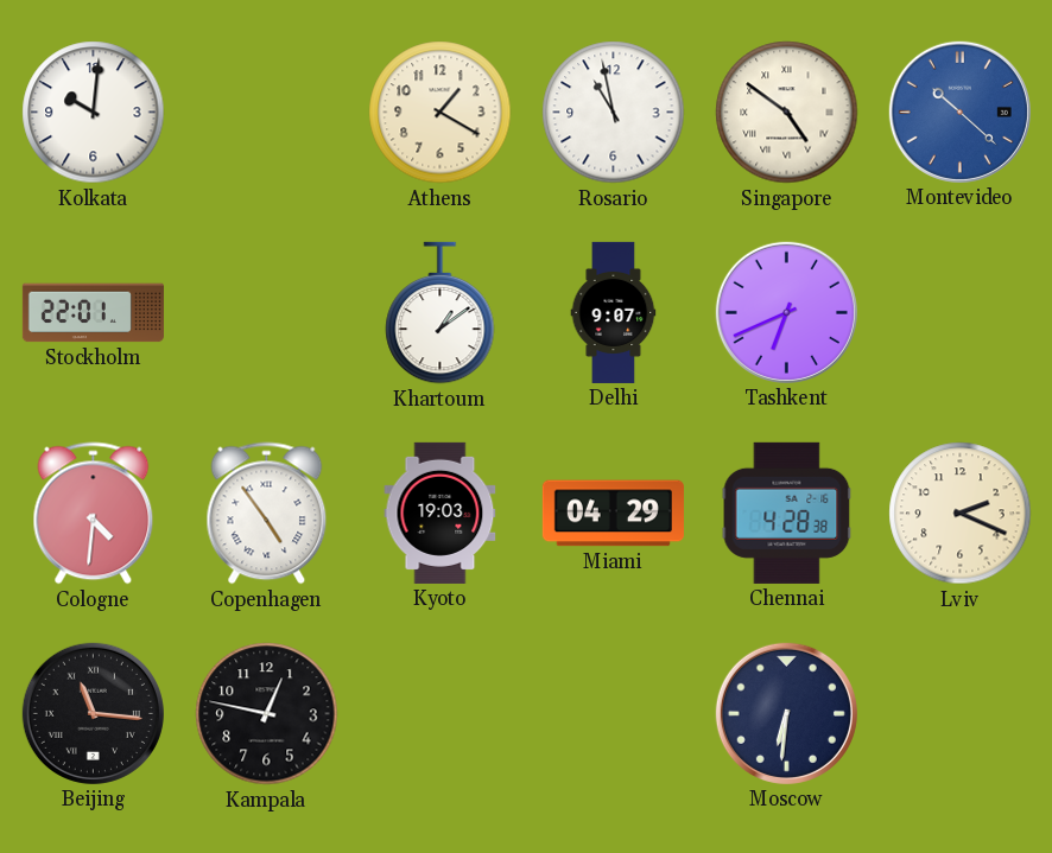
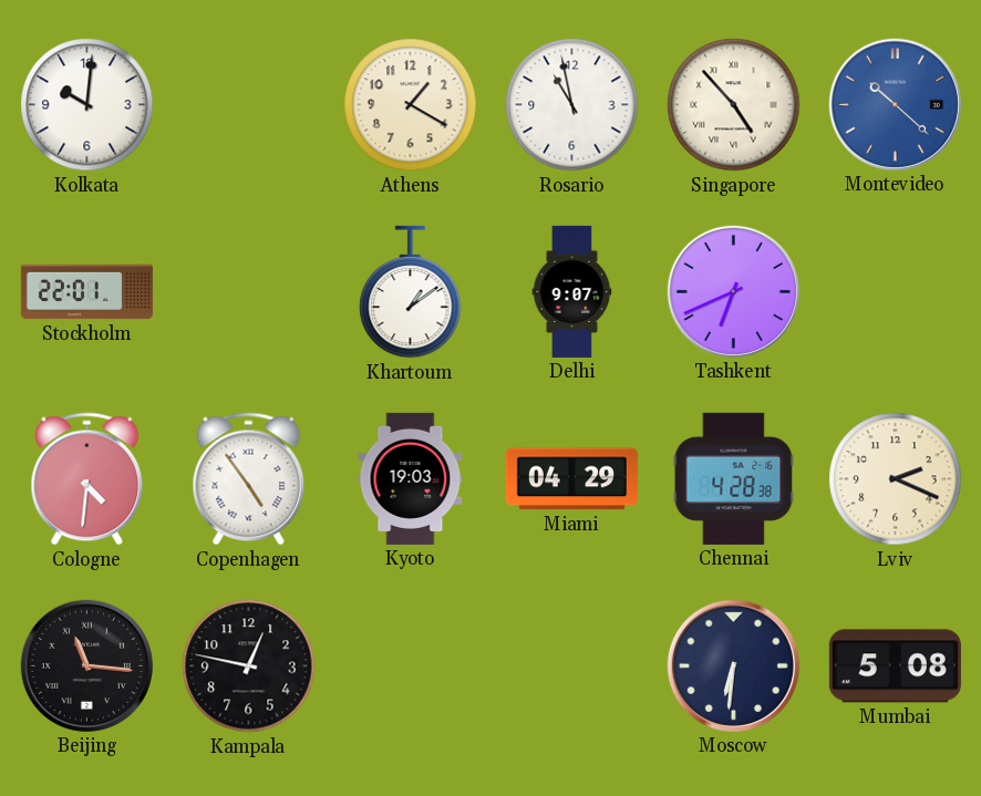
Singapore: 4:51 -> 4:53
Mumbai: none -> 5:08
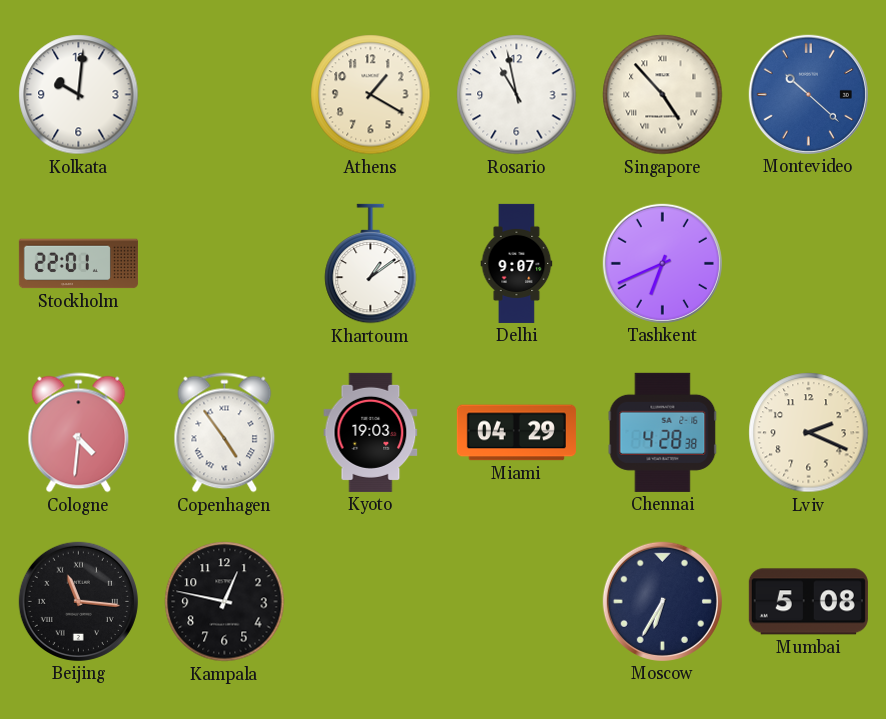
Moscow: 6:31 -> 6:35
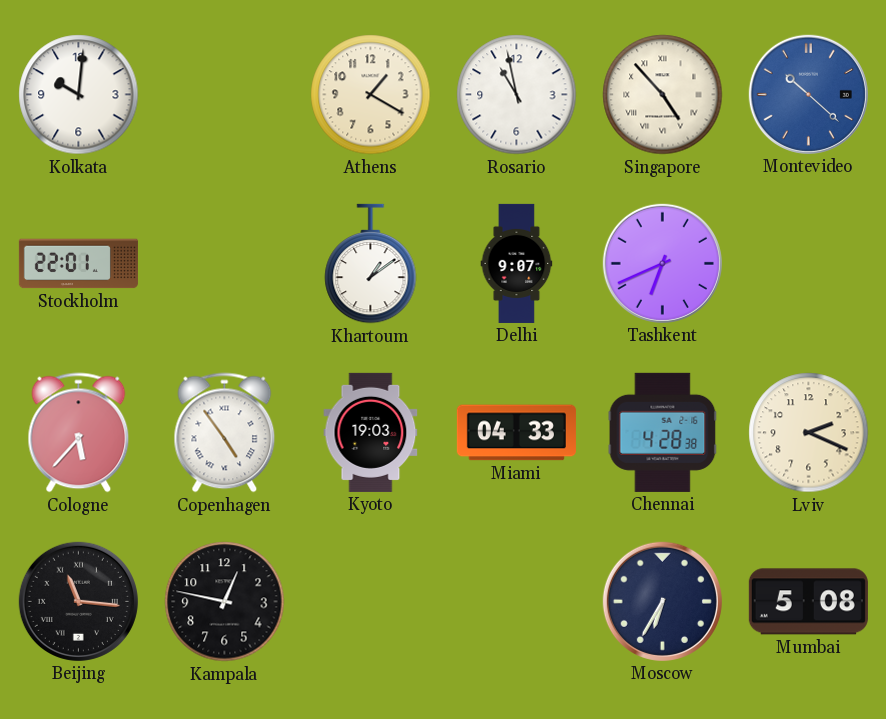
Cologne: 4:31 -> 5:37
Miami: 04:29 -> 04:33
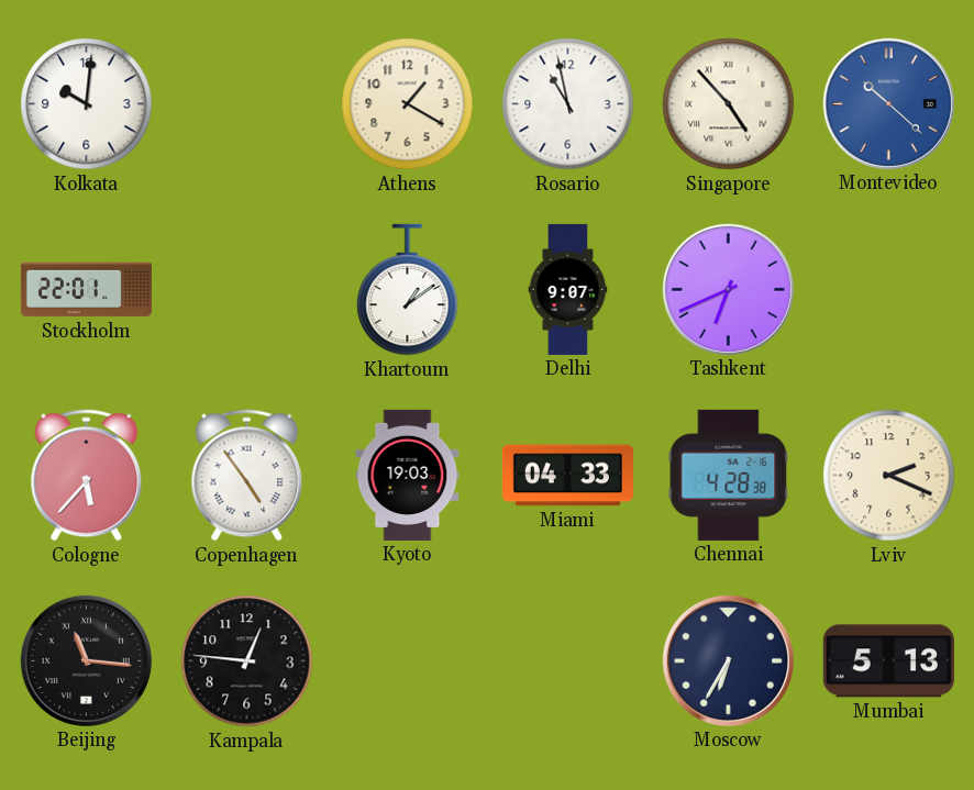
Kampala: 12:47 -> 12:46
Mumbai: 5:08 -> 5:13
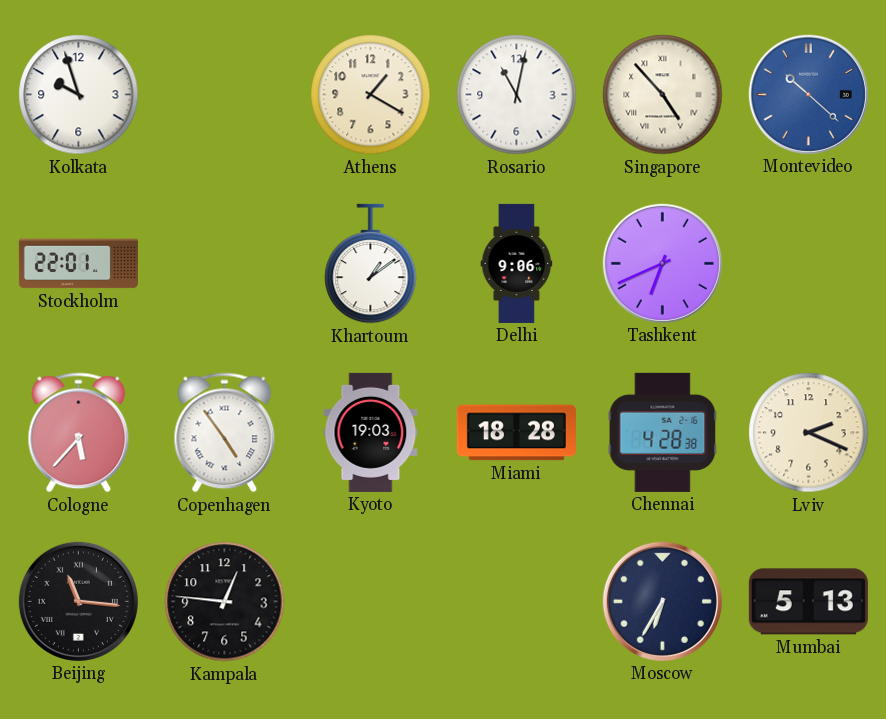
Kolkata: 10:01 -> 9:57
Rosario: 10:58 -> 11:02
Delhi: 9:07 -> 9:06
Miami: 04:33 -> 18:28
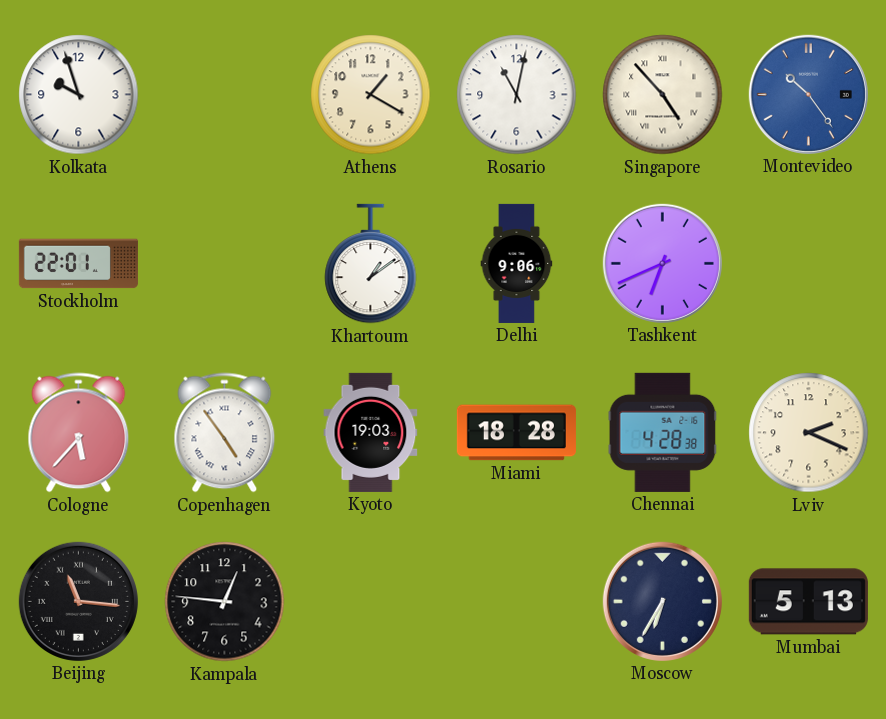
Montevideo: 10:22 -> 10:24
